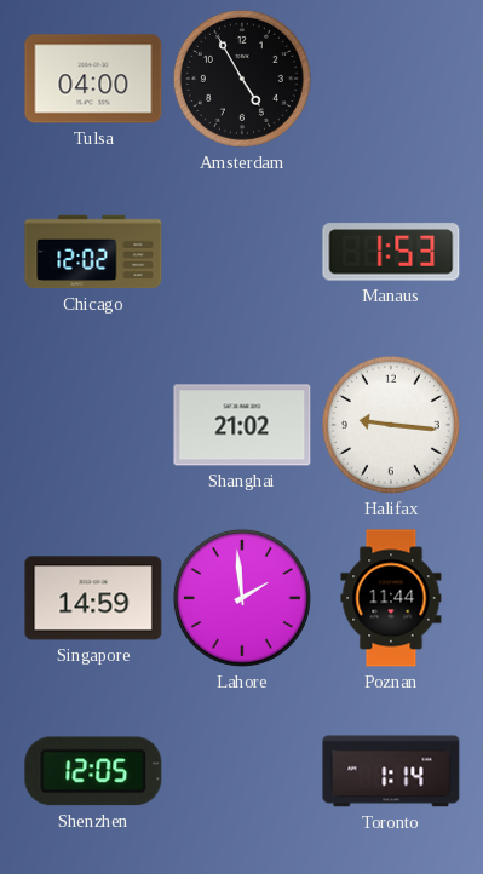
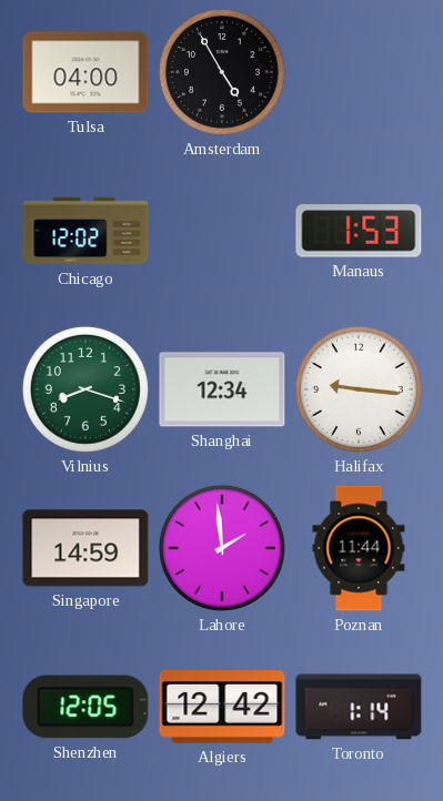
Vilnius: none -> 8:18
Shanghai: 21:02 -> 12:34
Algiers: none -> 12:42
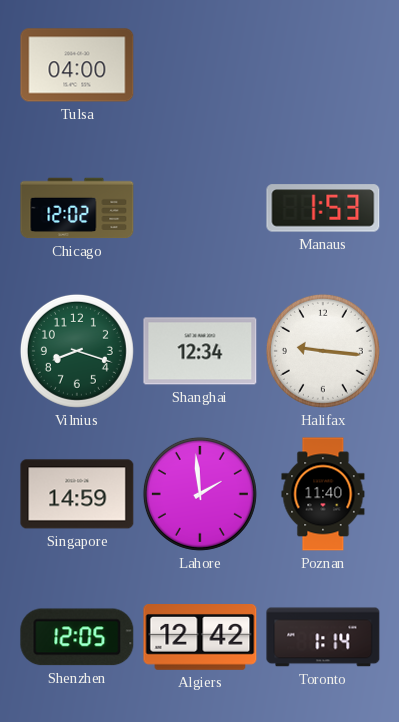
Amsterdam: 4:55 -> none
Poznan: 11:44 -> 11:40
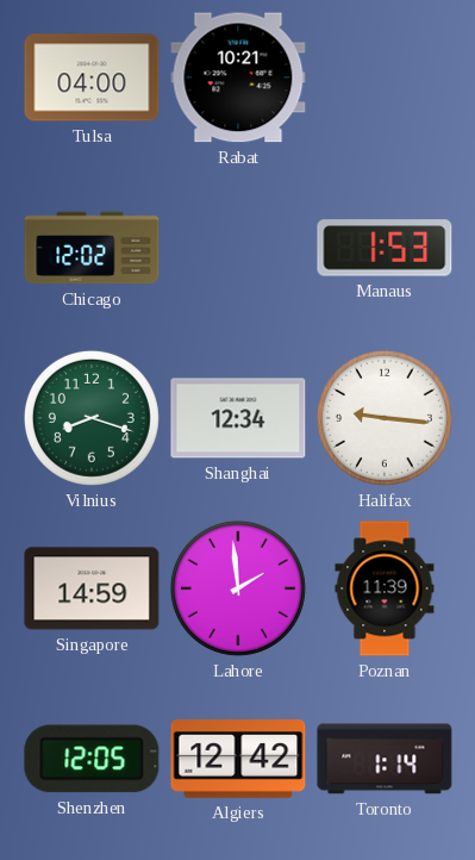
Rabat: none -> 10:21
Poznan: 11:40 -> 11:39
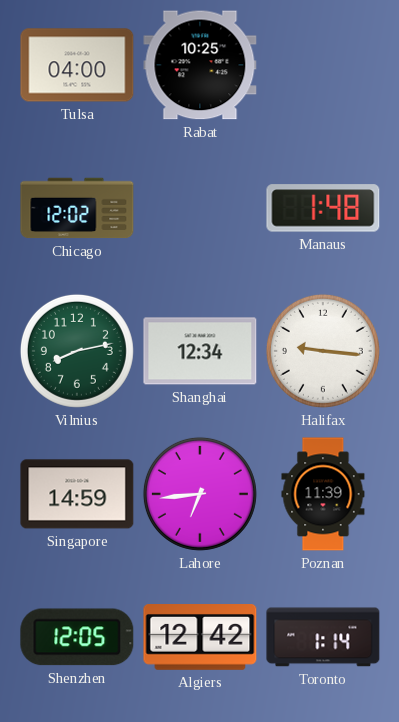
Rabat: 10:21 -> 10:25
Manaus: 1:53 -> 1:48
Vilnius: 8:18 -> 8:13
Lahore: 1:59 -> 6:44
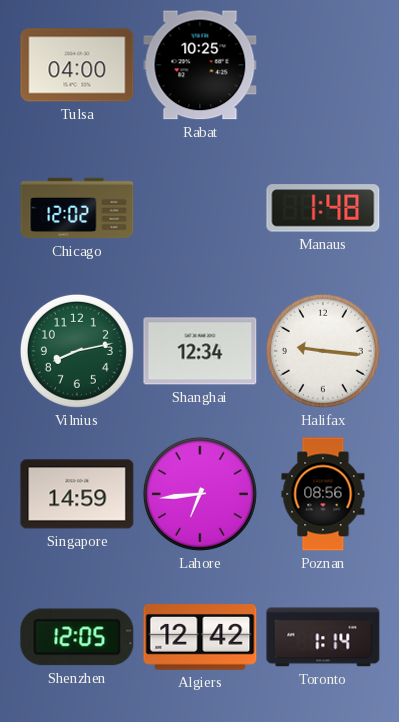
Poznan: 11:39 -> 08:56
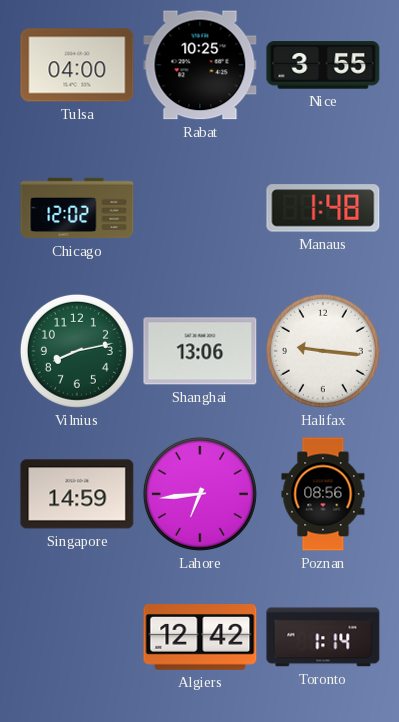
Nice: none -> 3:55
Shanghai: 12:34 -> 13:06
Shenzhen: 12:05 -> none
